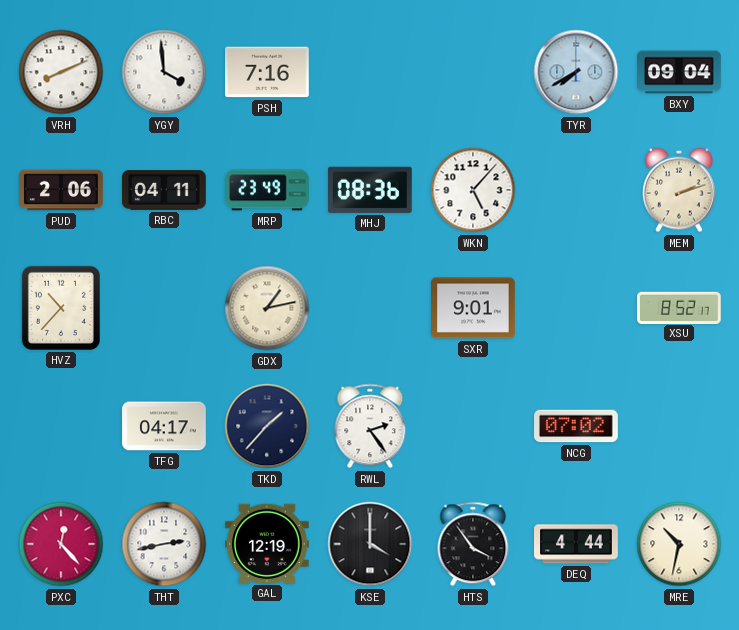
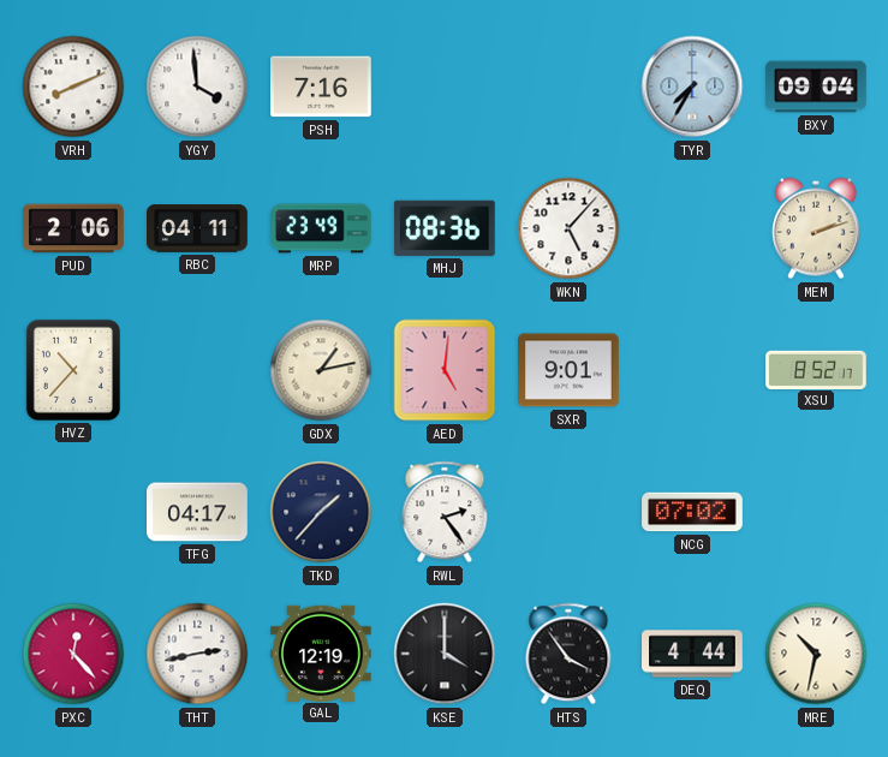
TYR: 7:40 -> 7:35
AED: none -> 5:01
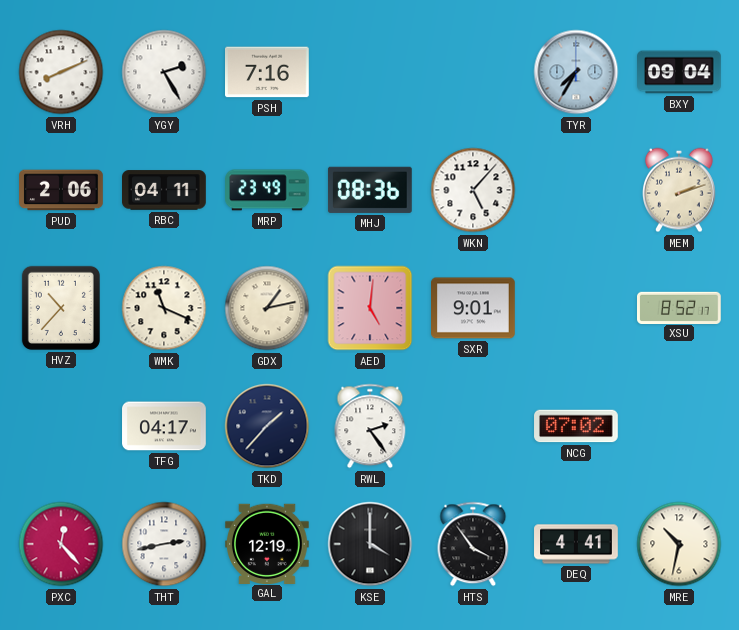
YGY: 3:59 -> 2:25
WMK: none -> 11:19
DEQ: 4:44 -> 4:41
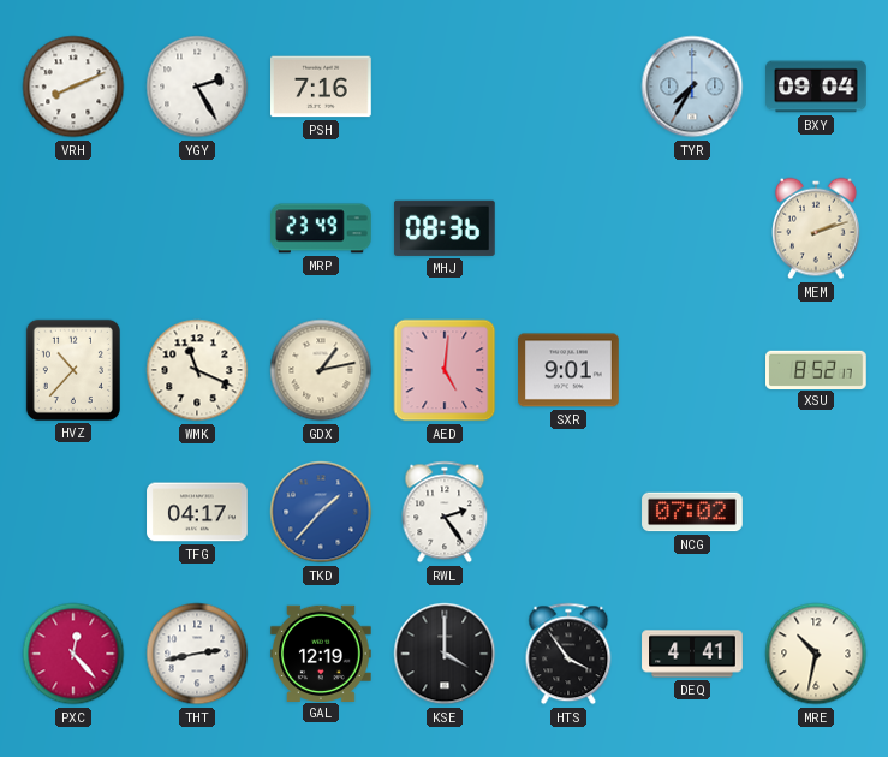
PUD: 2:06 -> none
RBC: 04:11 -> none
WKN: 5:07 -> none
TKD dial: navy -> blue
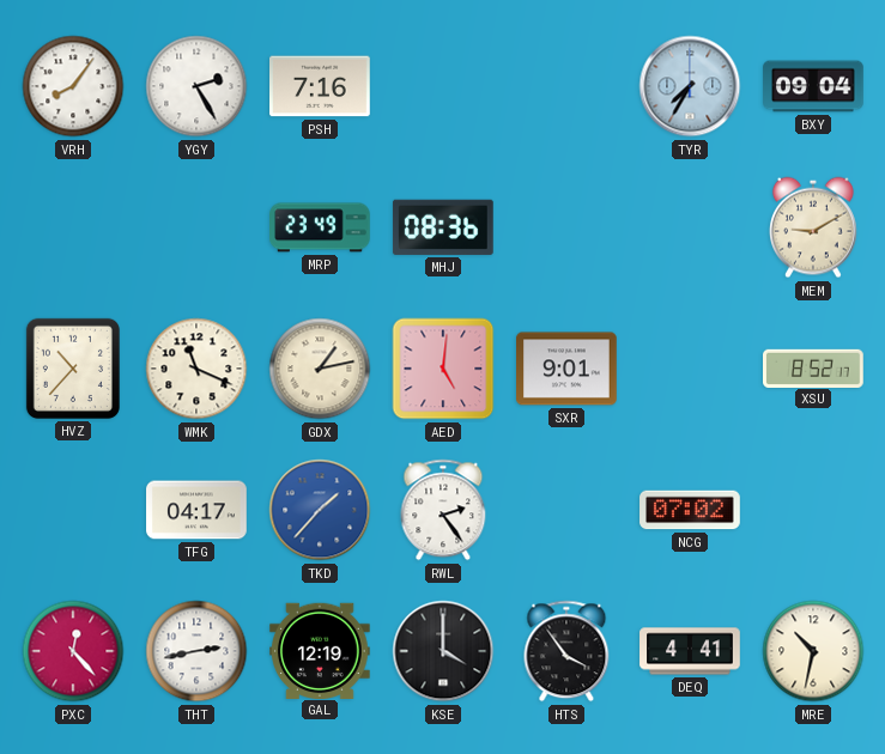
VRH: 8:11 -> 8:06
MEM: 2:12 -> 9:10
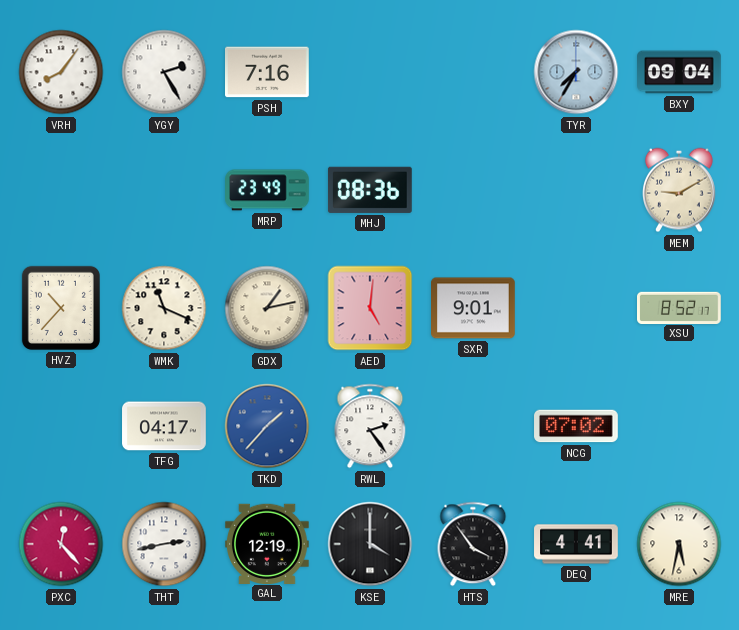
MRE: 10:32 -> 5:32
